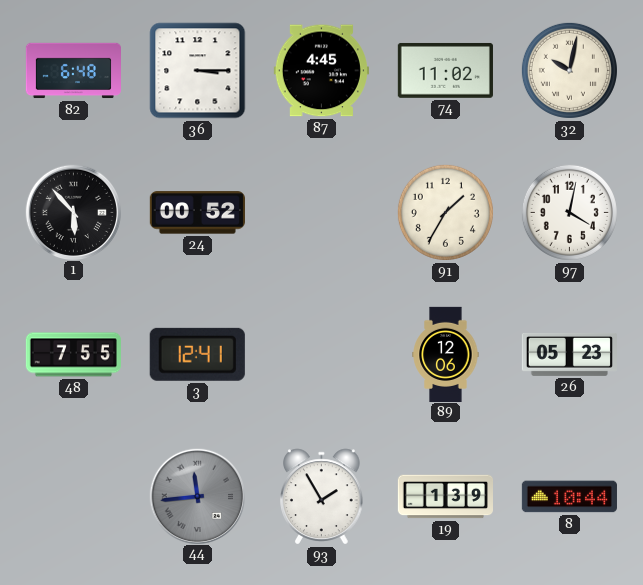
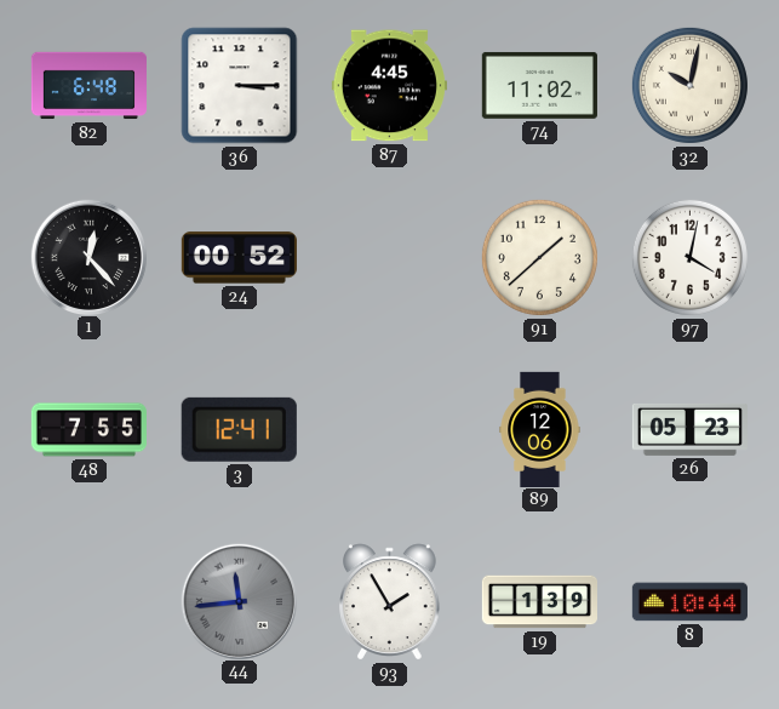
1: 5:53 -> 12:23
91: 1:35 -> 1:38
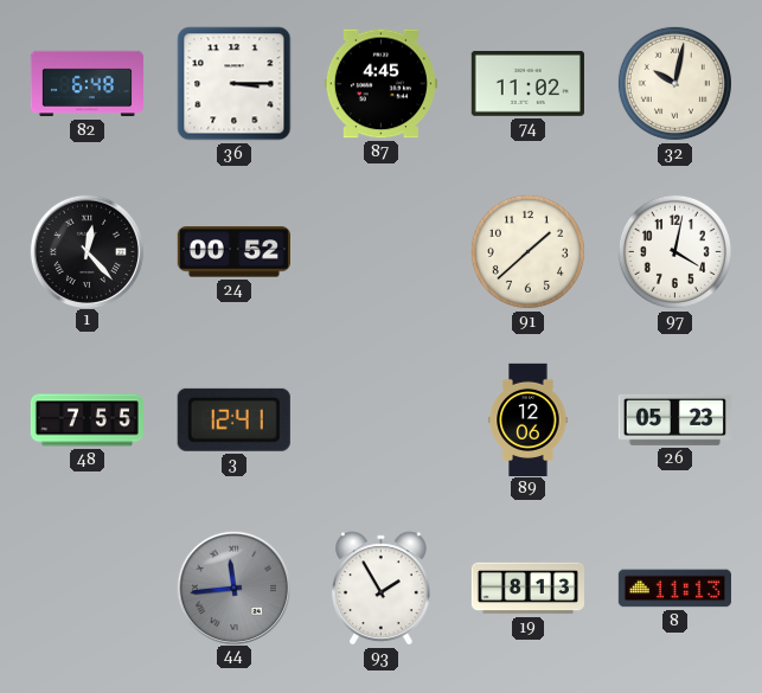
19: 1:39 -> 8:13
8: 10:44 -> 11:13
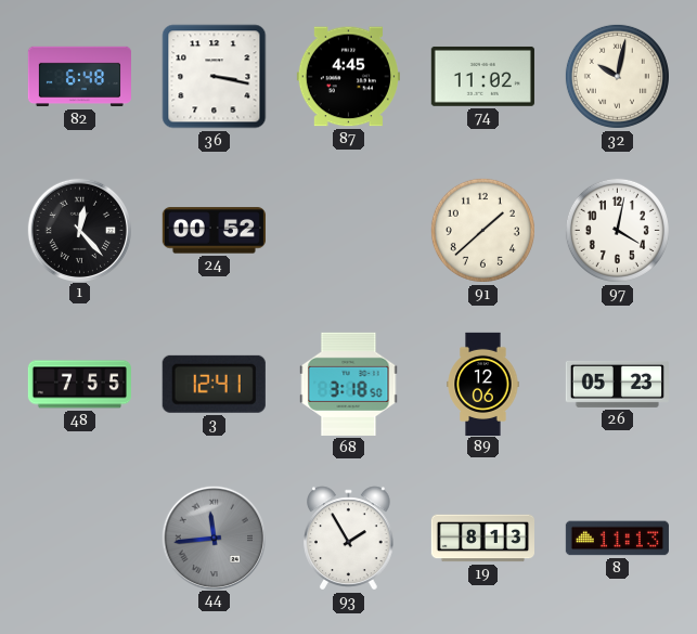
36: 3:15 -> 3:17
68: none -> 3:18
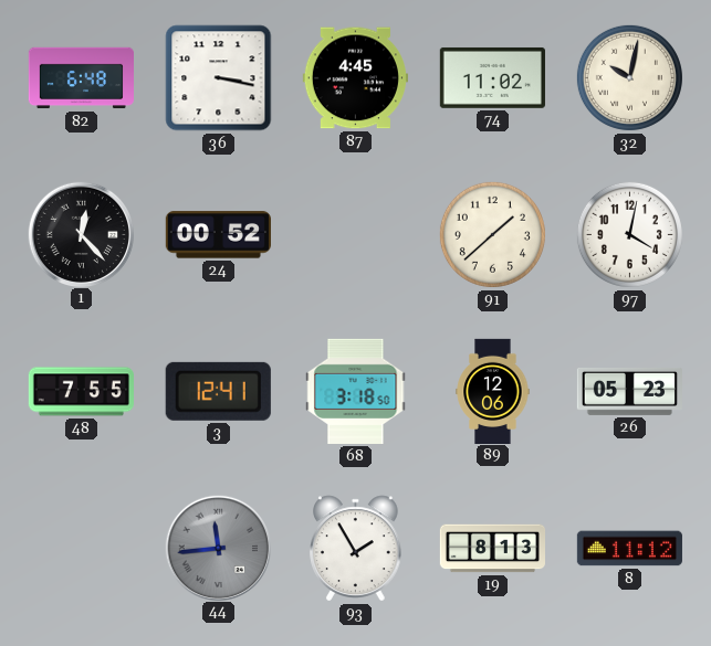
8: 11:13 -> 11:12
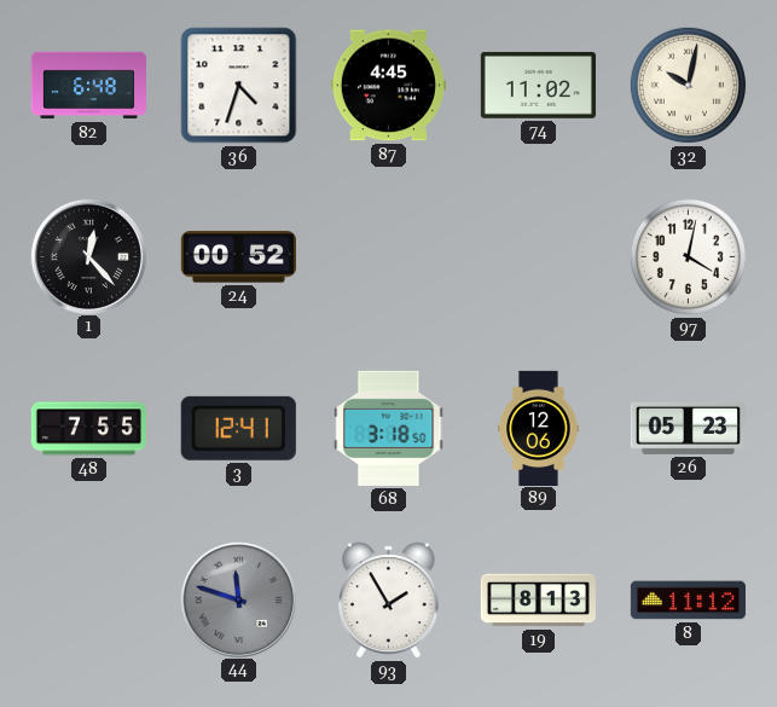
36: 3:17 -> 4:33
91: 1:38 -> none
44: 11:44 -> 11:48
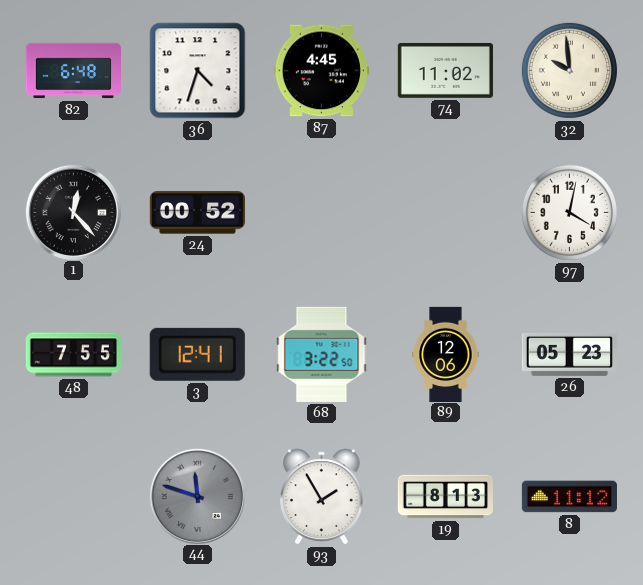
32: 10:02 -> 9:59
68: 3:18 -> 3:22
